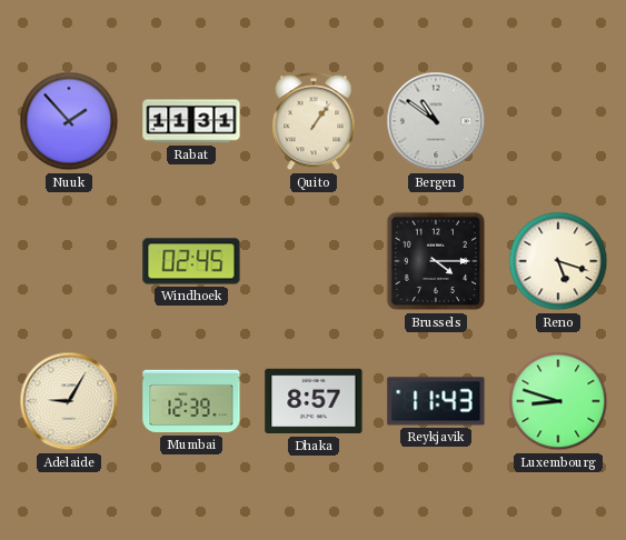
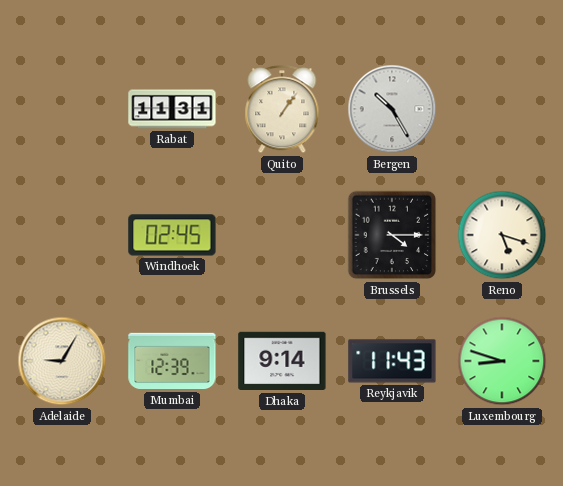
Nuuk: 1:53 -> none
Bergen: 10:51 -> 10:25
Dhaka: 8:57 -> 9:14
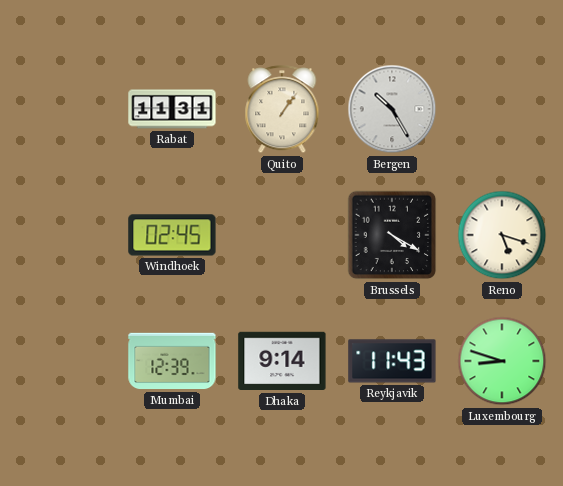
Brussels: 4:15 -> 4:20
Adelaide: 9:05 -> none
